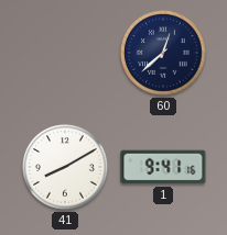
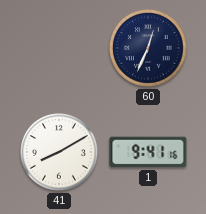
60: 12:38 -> 12:34
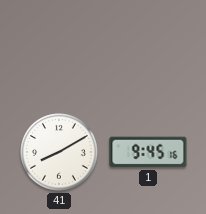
60: 12:34 -> none
1: 9:41 -> 9:45
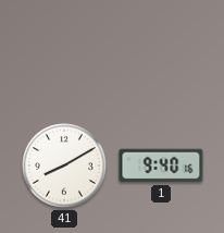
1: 9:45 -> 9:40
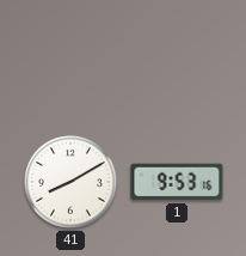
1: 9:40 -> 9:53
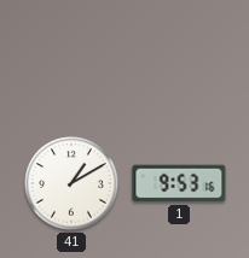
41: 8:10 -> 1:10
